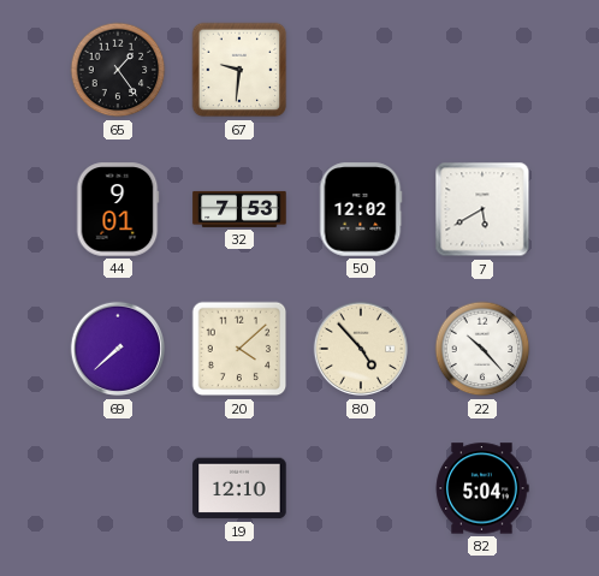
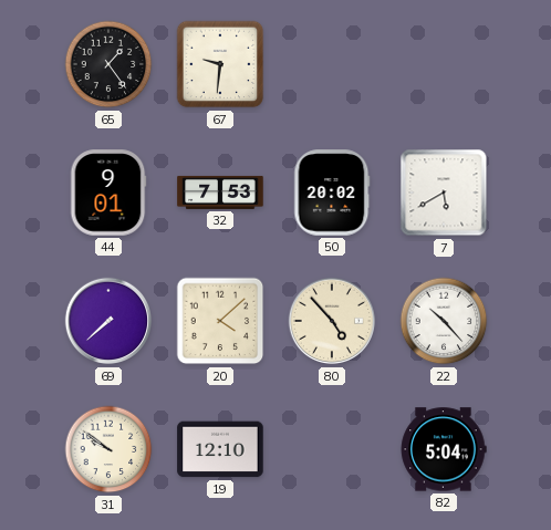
50: 12:02 -> 20:02
31: none -> 9:51
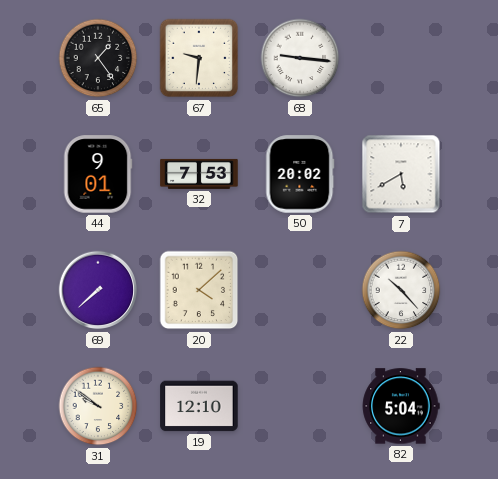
68: none -> 9:16
80: 4:53 -> none
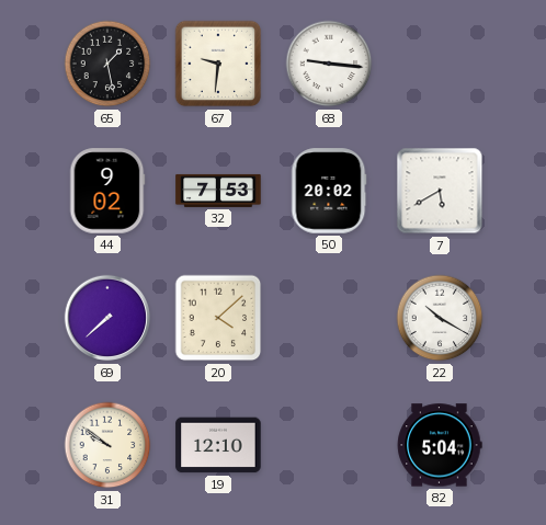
65: 1:24 -> 1:28
44: 9:01 -> 9:02
22: 10:23 -> 10:20
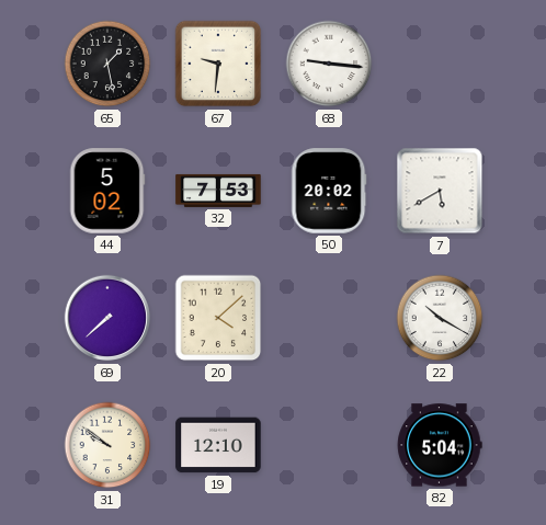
44: 9:02 -> 5:02
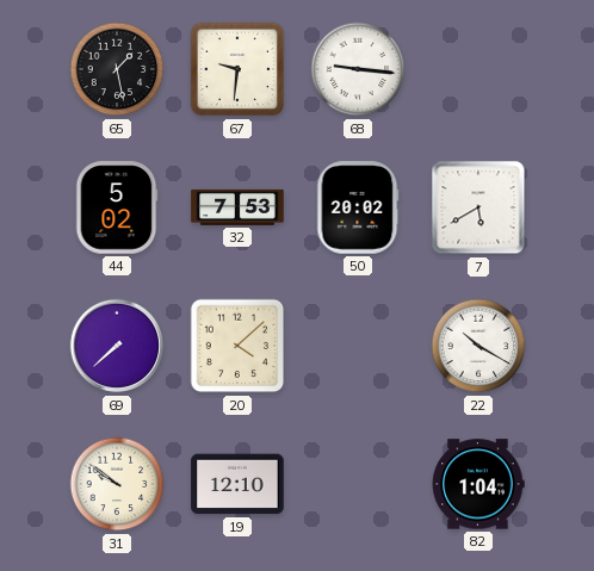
82: 5:04 -> 1:04
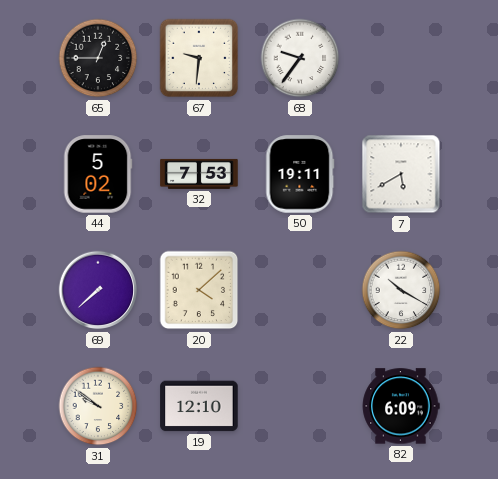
65: 1:28 -> 12:45
68: 9:16 -> 9:36
50: 20:02 -> 19:11
82: 1:04 -> 6:09
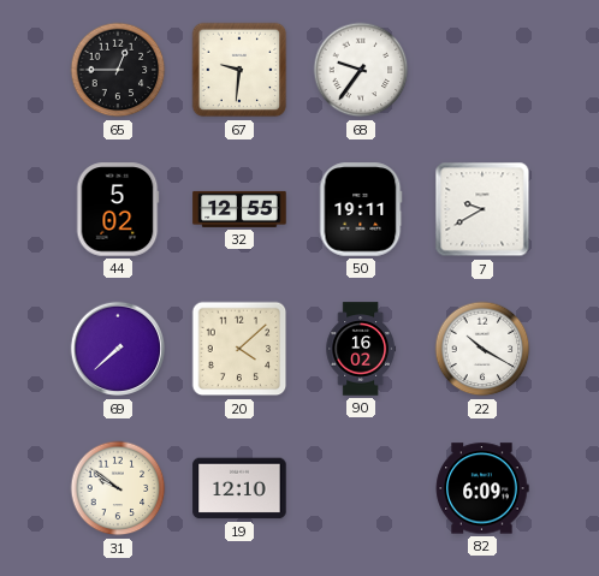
32: 7:53 -> 12:55
7: 5:40 -> 9:40
90: none -> 16:02
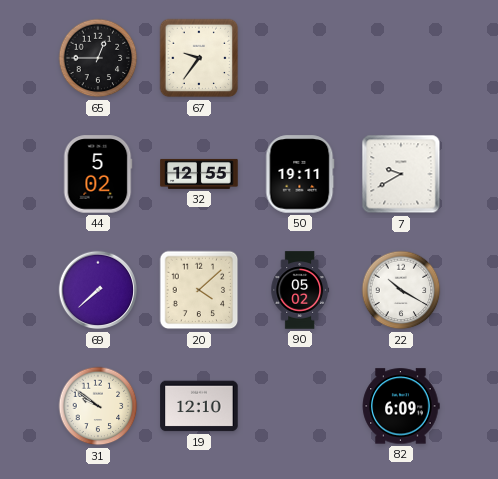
67: 9:31 -> 9:36
68: 9:36 -> none
90: 16:02 -> 05:02
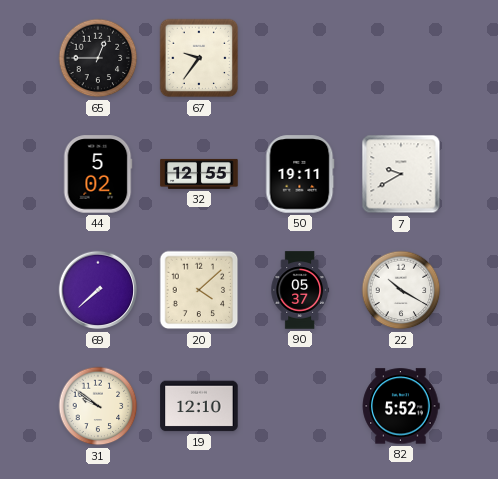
90: 05:02 -> 05:37
82: 6:09 -> 5:52
